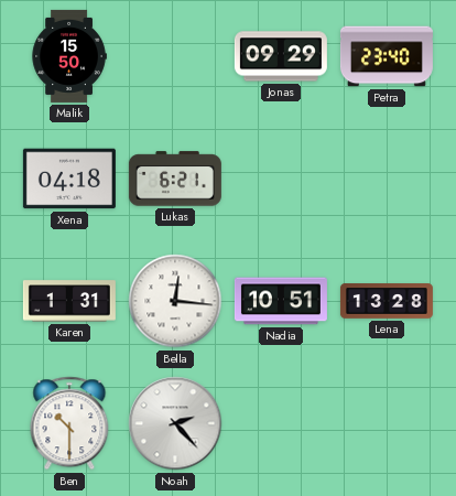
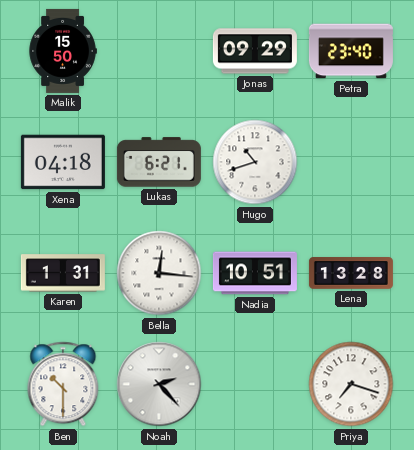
Hugo: none -> 10:42
Priya: none -> 7:18
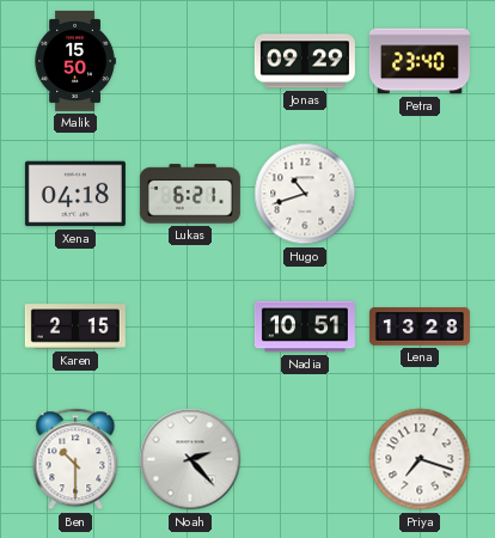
Karen: 1:31 -> 2:15
Bella: 12:16 -> none
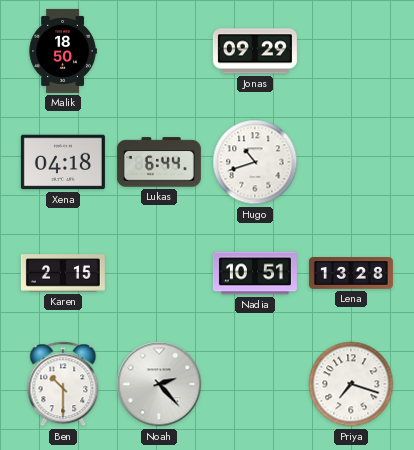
Malik: 15:50 -> 18:50
Petra: 23:40 -> none
Lukas: 6:21 -> 6:44
